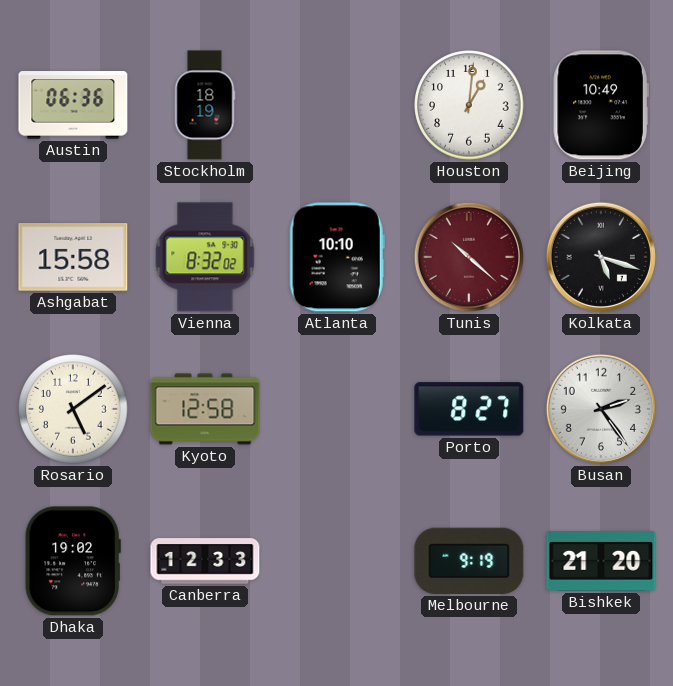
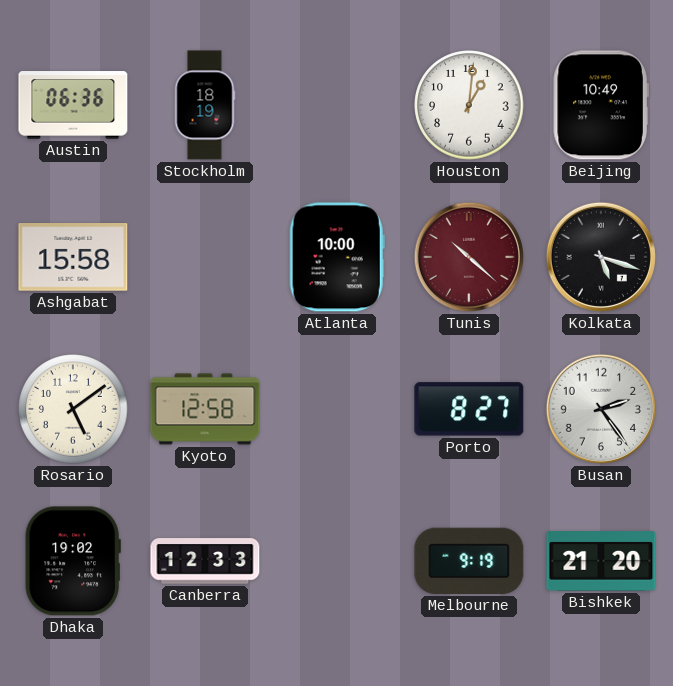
Vienna: 8:32 -> none
Atlanta: 10:10 -> 10:00
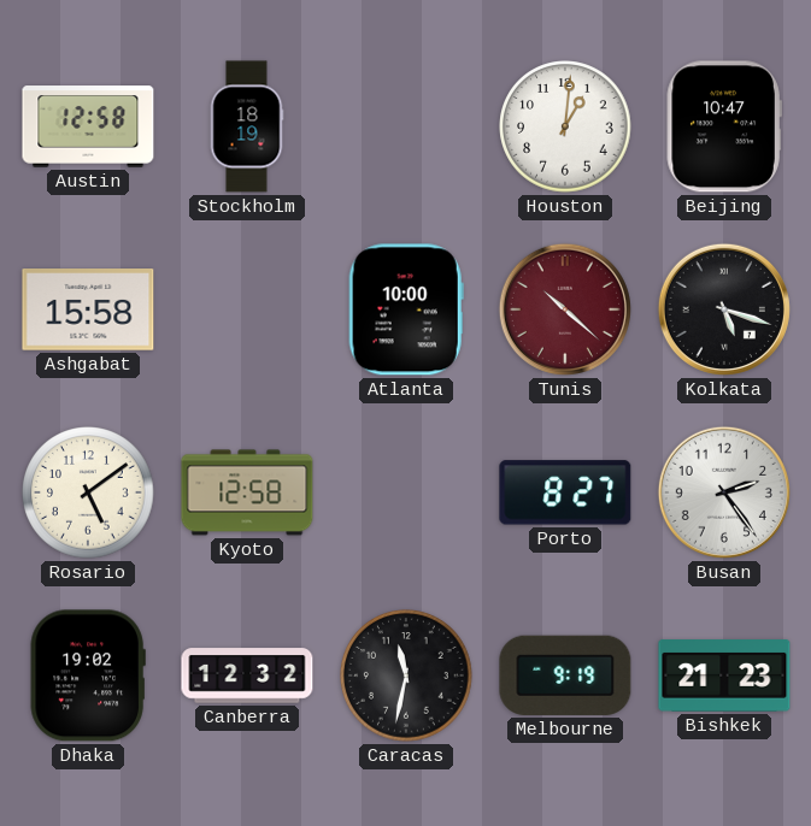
Austin: 06:36 -> 12:58
Beijing: 10:49 -> 10:47
Canberra: 12:33 -> 12:32
Caracas: none -> 11:32
Bishkek: 21:20 -> 21:23
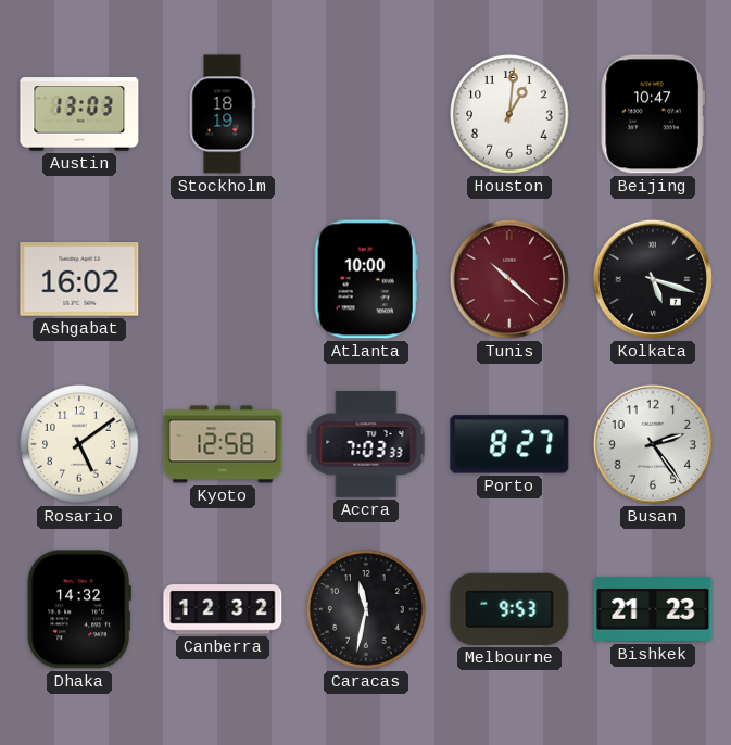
Austin: 12:58 -> 13:03
Ashgabat: 15:58 -> 16:02
Accra: none -> 7:03
Dhaka: 19:02 -> 14:32
Melbourne: 9:19 -> 9:53
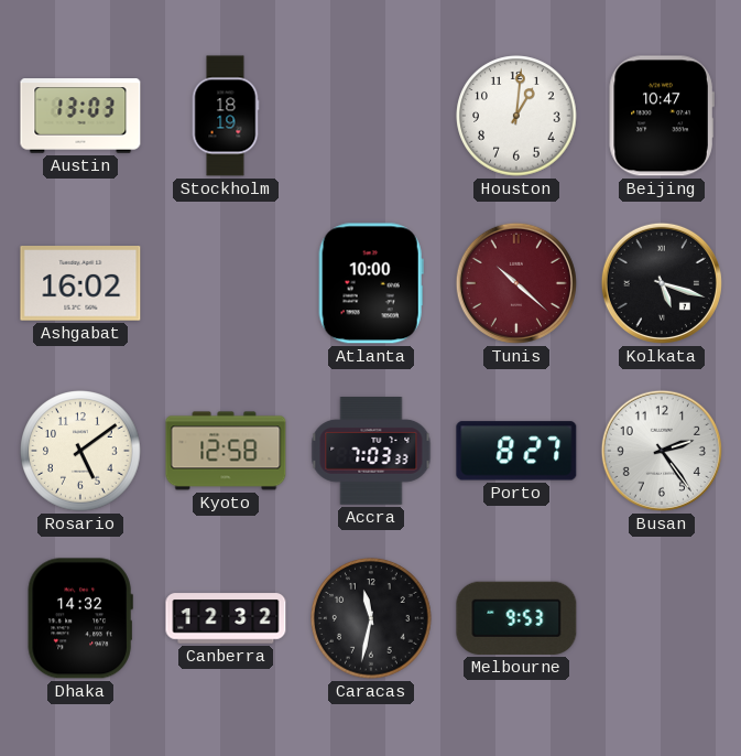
Bishkek: 21:23 -> none
